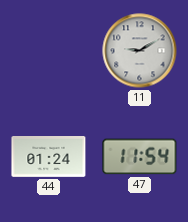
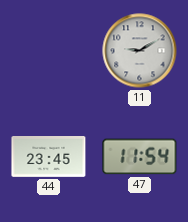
44: 01:24 -> 23:45
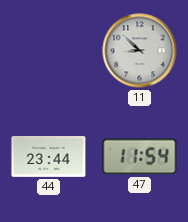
11: 9:10 -> 8:52
44: 23:45 -> 23:44
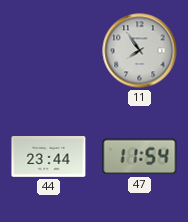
11: 8:52 -> 7:54
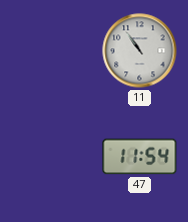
11: 7:54 -> 10:54
44: 23:44 -> none
